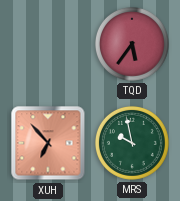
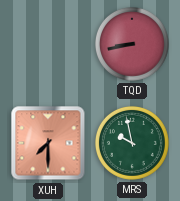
TQD: 5:36 -> 8:43
XUH: 6:53 -> 7:30
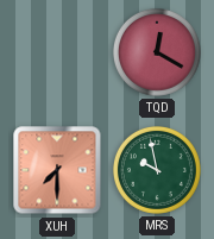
TQD: 8:43 -> 12:20
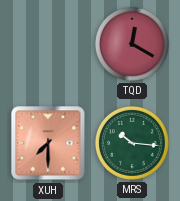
MRS: 9:58 -> 10:16
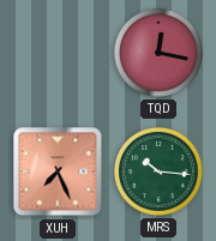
TQD: 12:20 -> 12:17
XUH: 7:30 -> 7:26
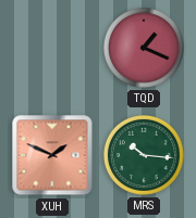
TQD: 12:17 -> 1:19
XUH: 7:26 -> 1:49
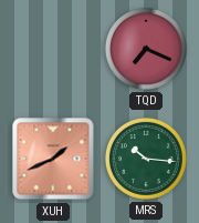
TQD: 1:19 -> 7:19
XUH: 1:49 -> 1:41
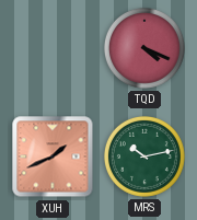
TQD: 7:19 -> 4:19
MRS: 10:16 -> 10:13
